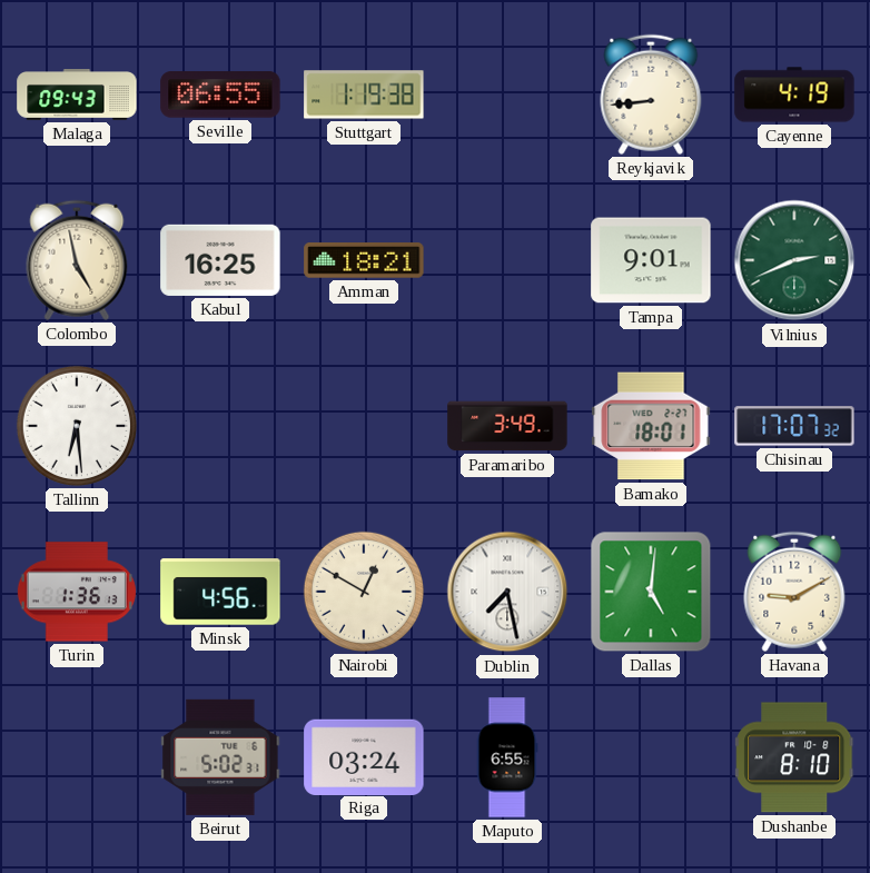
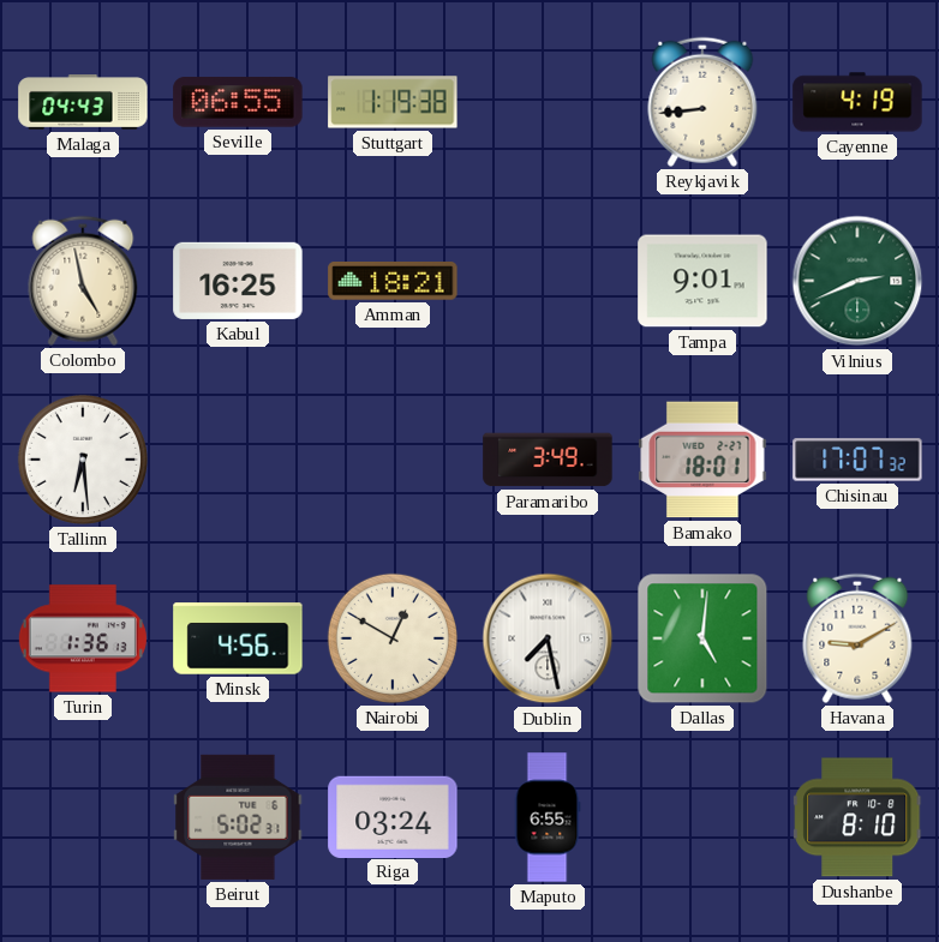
Malaga: 09:43 -> 04:43
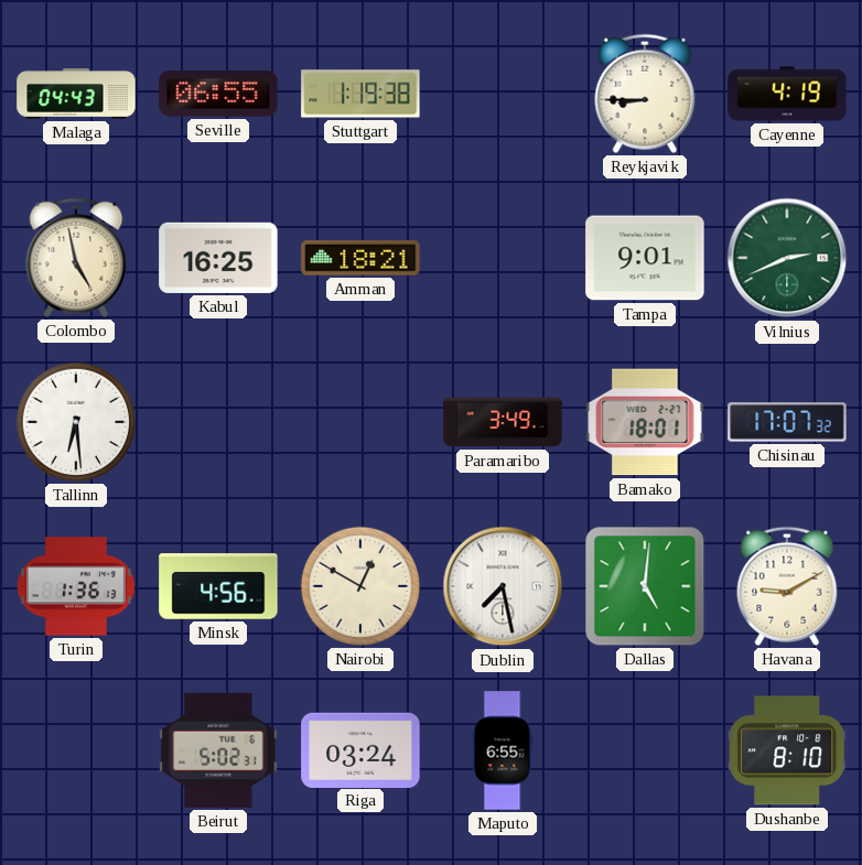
Reykjavik: 8:44 -> 8:45
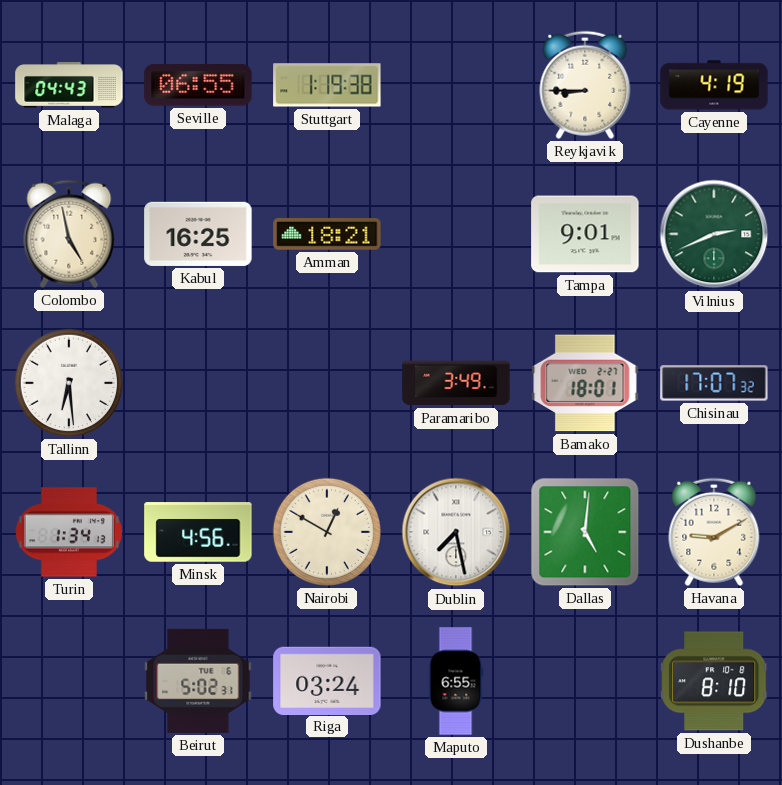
Turin: 1:36 -> 1:34
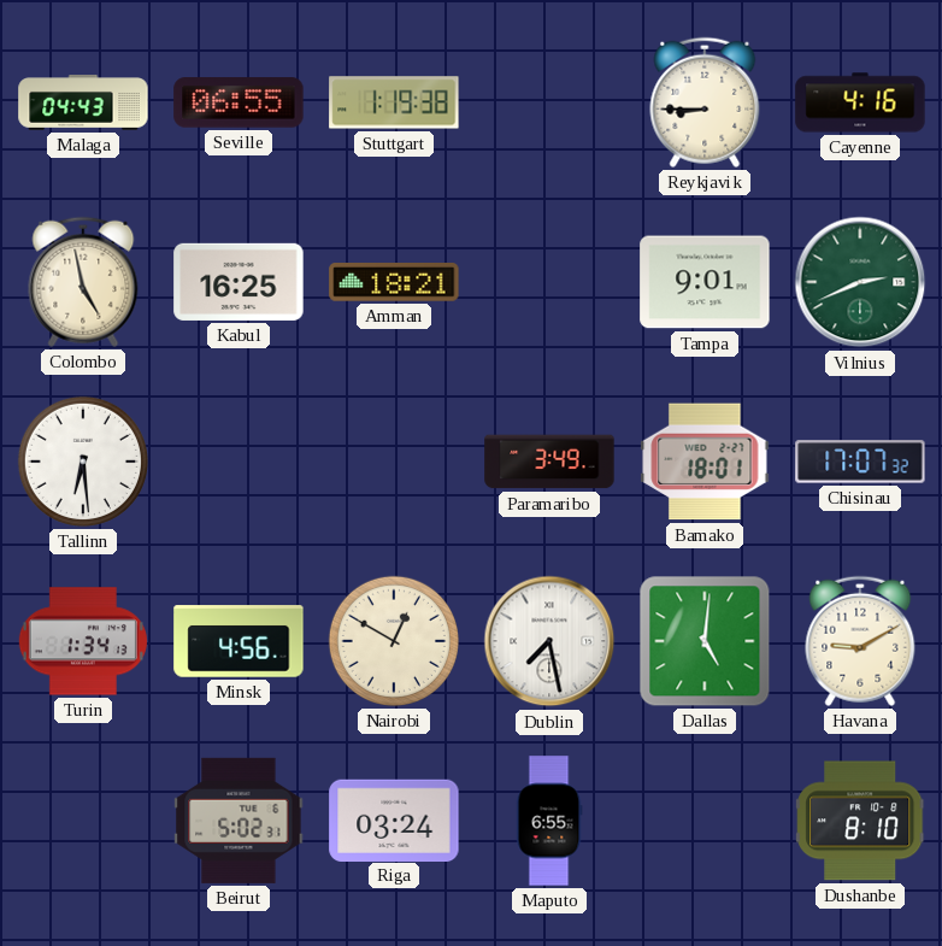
Cayenne: 4:19 -> 4:16
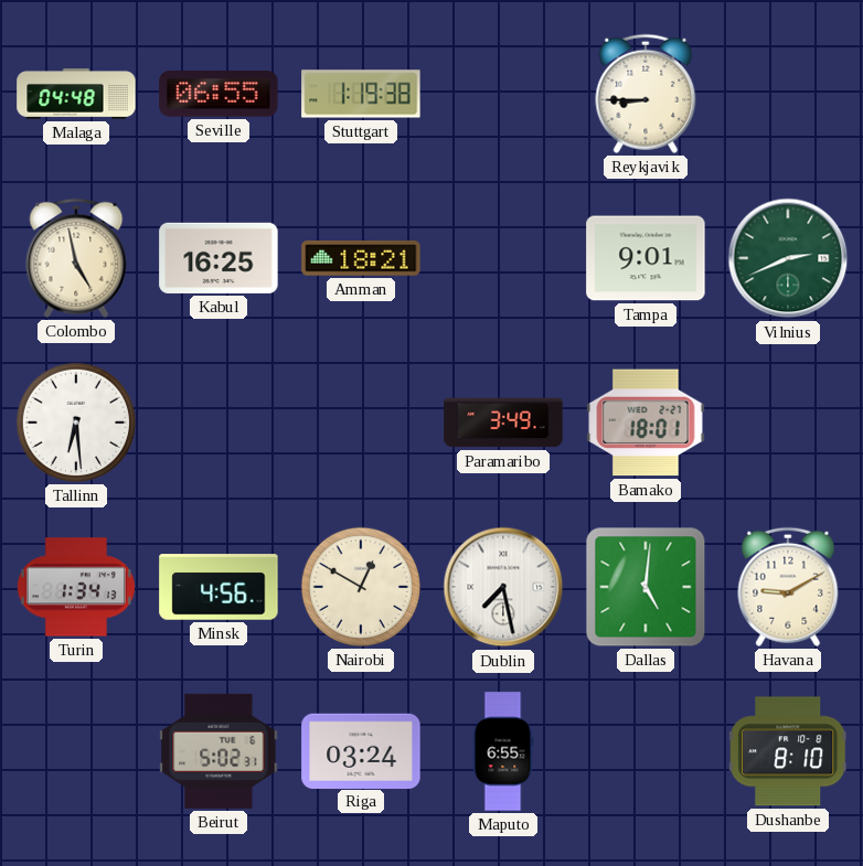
Malaga: 04:43 -> 04:48
Cayenne: 4:16 -> none
Chisinau: 17:07 -> none
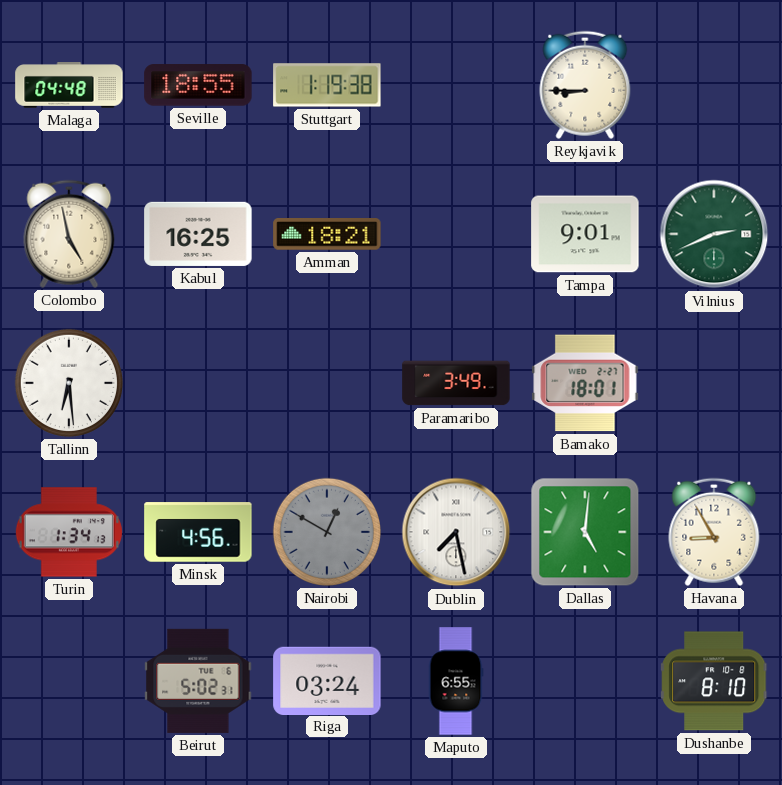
Seville: 06:55 -> 18:55
Nairobi dial: cream -> grey
Havana: 9:10 -> 8:55
